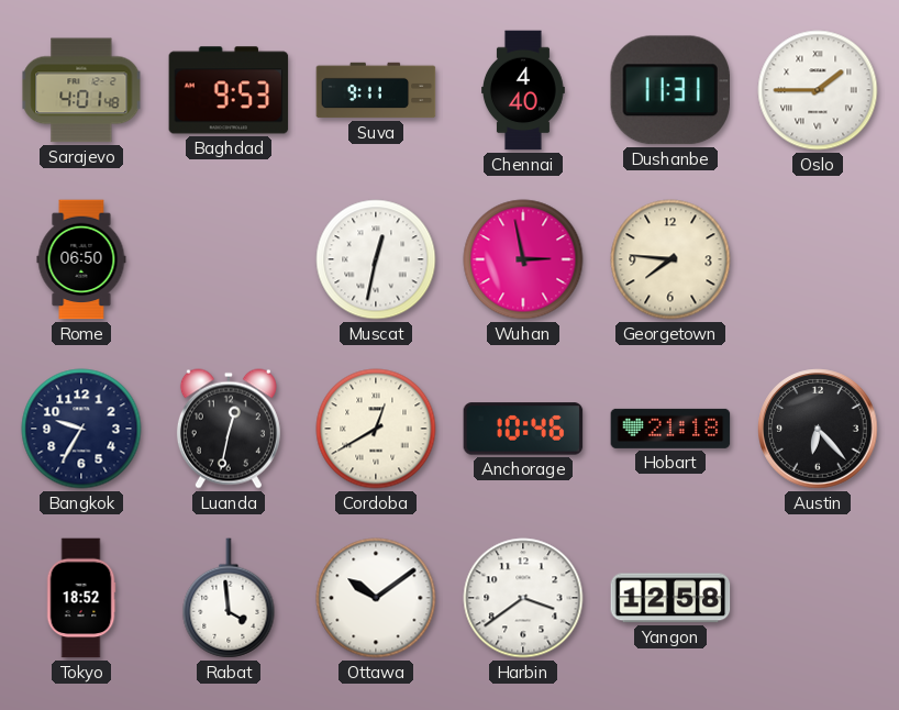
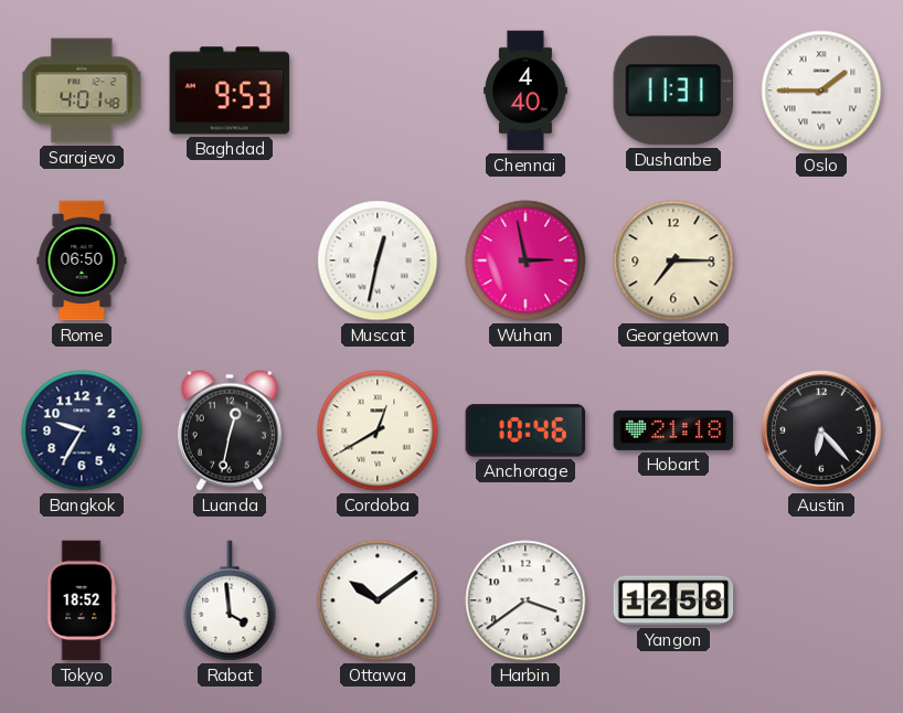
Suva: 9:11 -> none
Georgetown: 7:46 -> 7:15
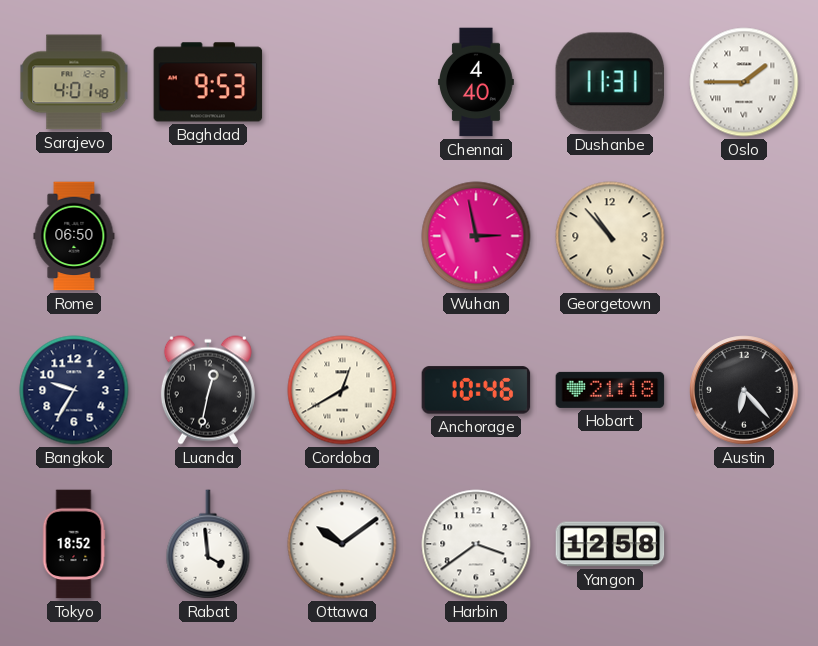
Muscat: 12:32 -> none
Georgetown: 7:15 -> 10:53
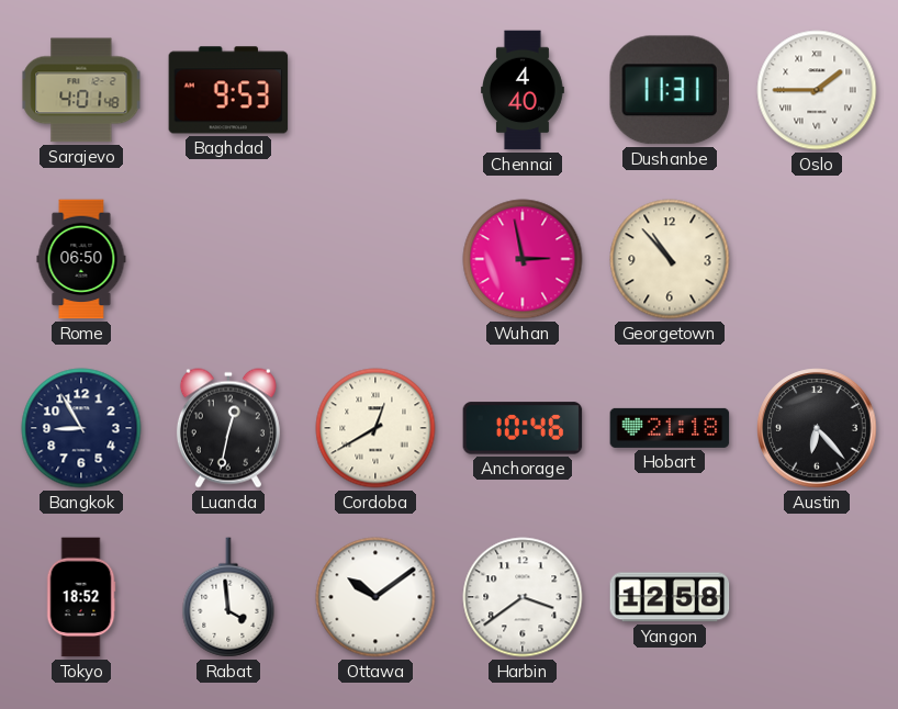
Bangkok: 9:35 -> 8:55
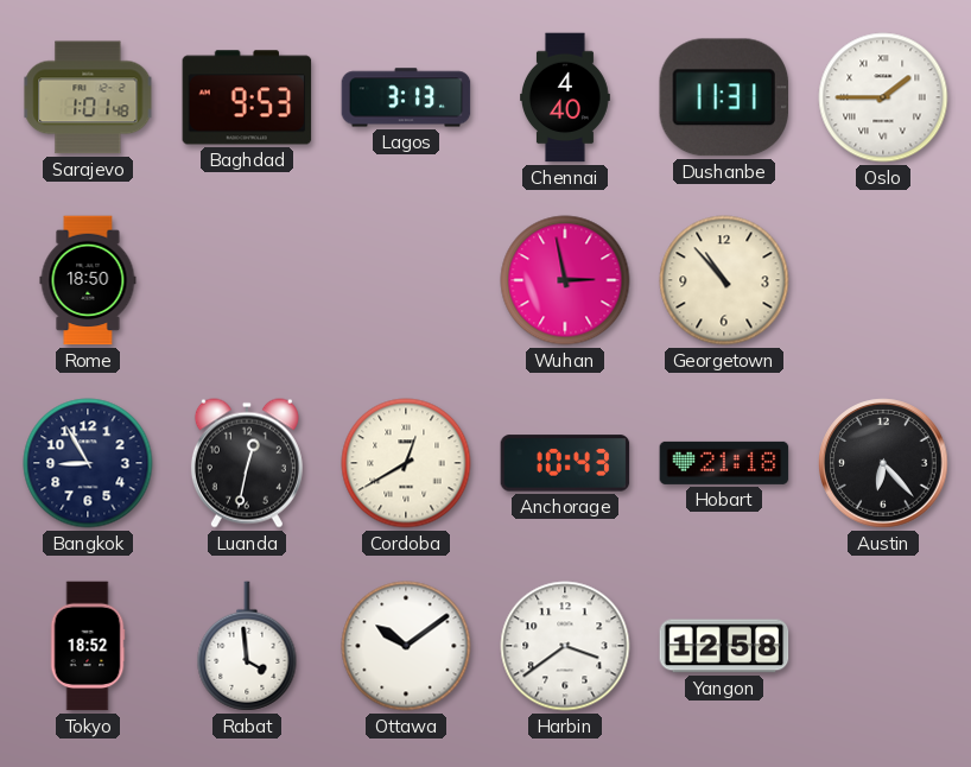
Sarajevo: 4:01 -> 1:01
Lagos: none -> 3:13
Rome: 06:50 -> 18:50
Anchorage: 10:46 -> 10:43
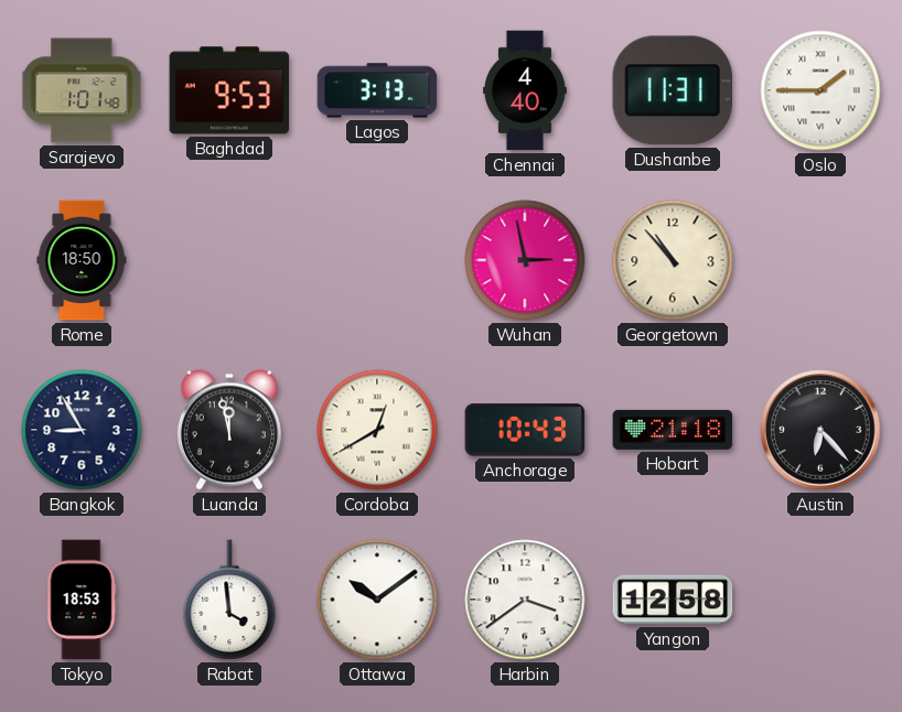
Luanda: 12:32 -> 11:58
Tokyo: 18:52 -> 18:53
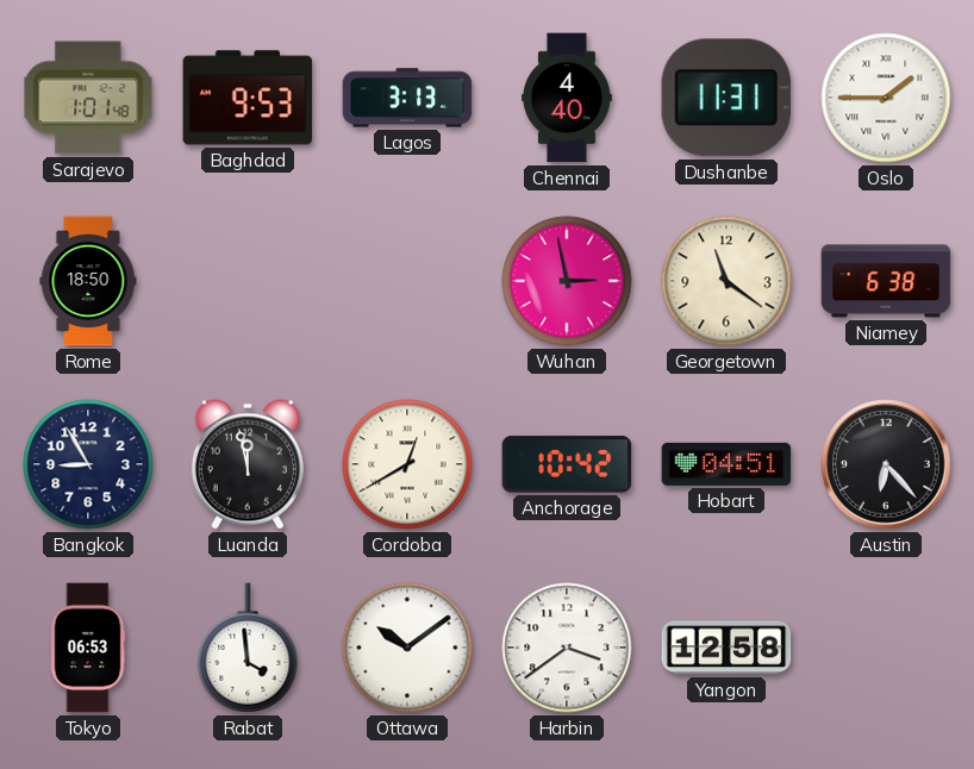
Georgetown: 10:53 -> 11:21
Niamey: none -> 6:38
Anchorage: 10:43 -> 10:42
Hobart: 21:18 -> 04:51
Tokyo: 18:53 -> 06:53
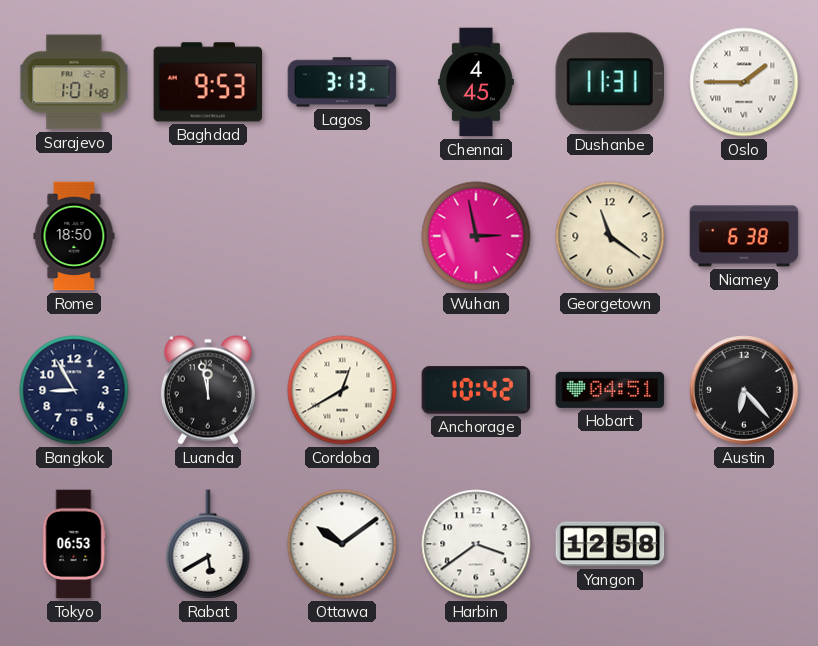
Chennai: 4:40 -> 4:45
Rabat: 3:59 -> 5:40
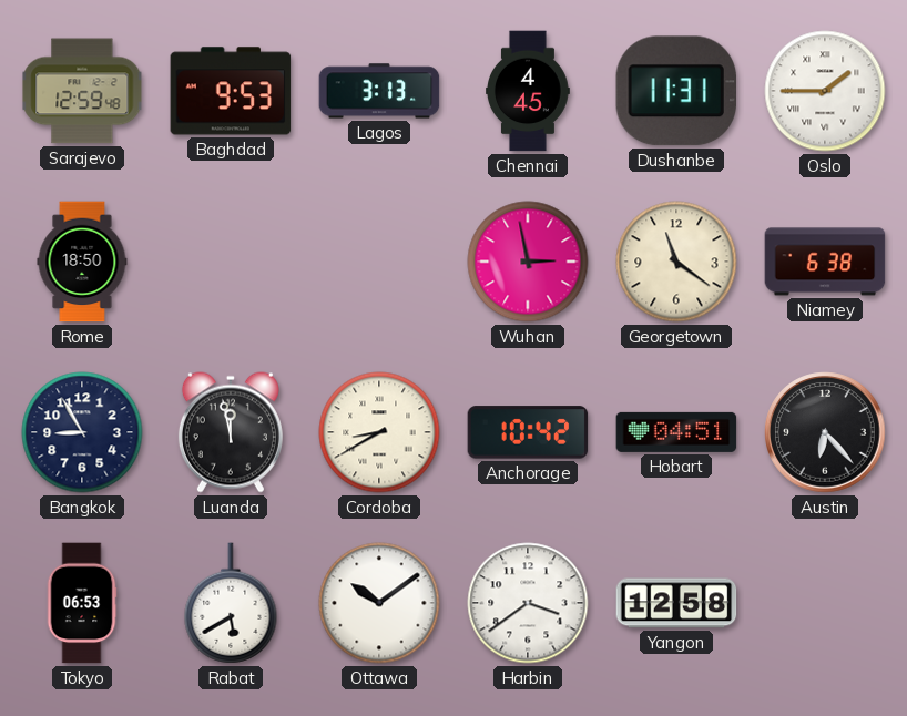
Sarajevo: 1:01 -> 12:59
Cordoba: 12:40 -> 8:40
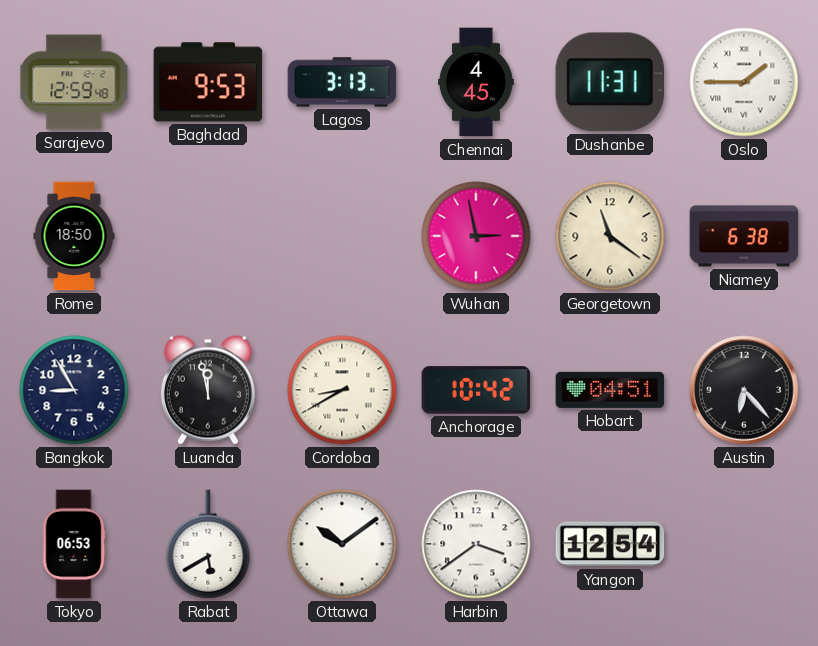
Yangon: 12:58 -> 12:54
